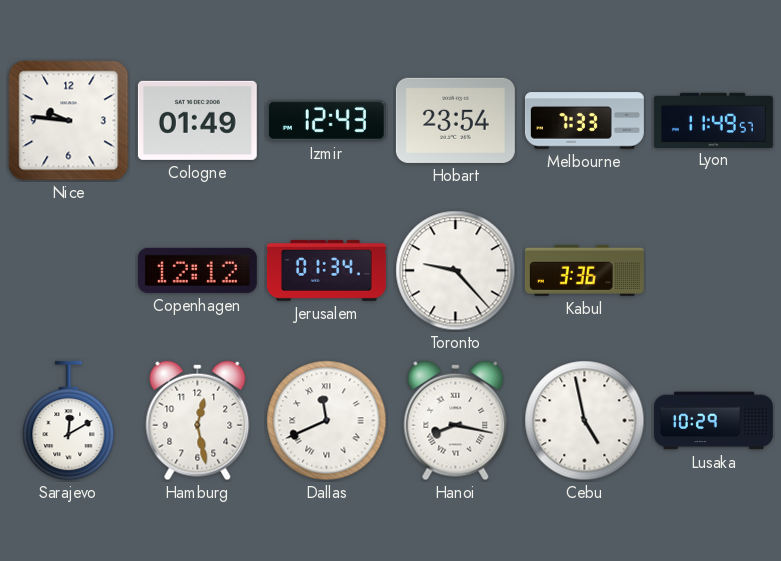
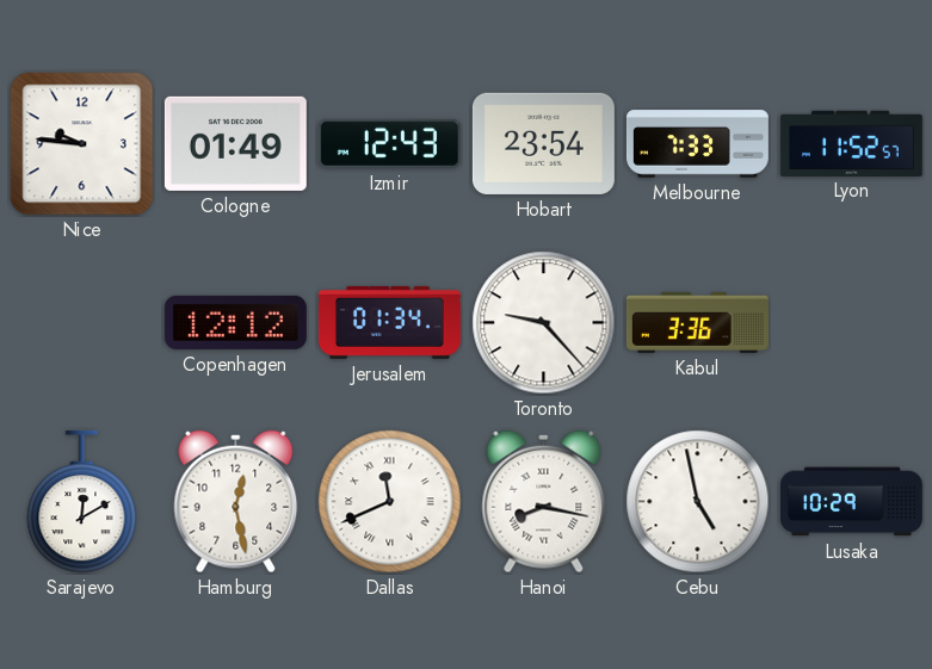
Lyon: 11:49 -> 11:52
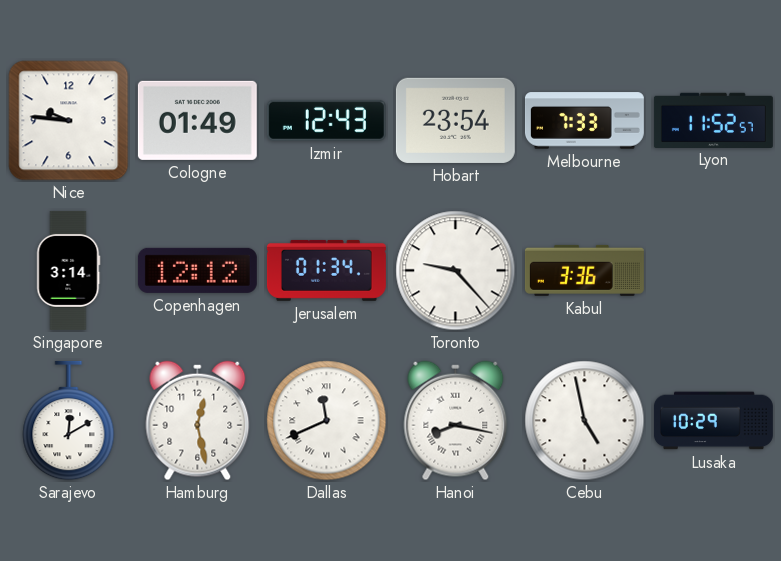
Singapore: none -> 3:14
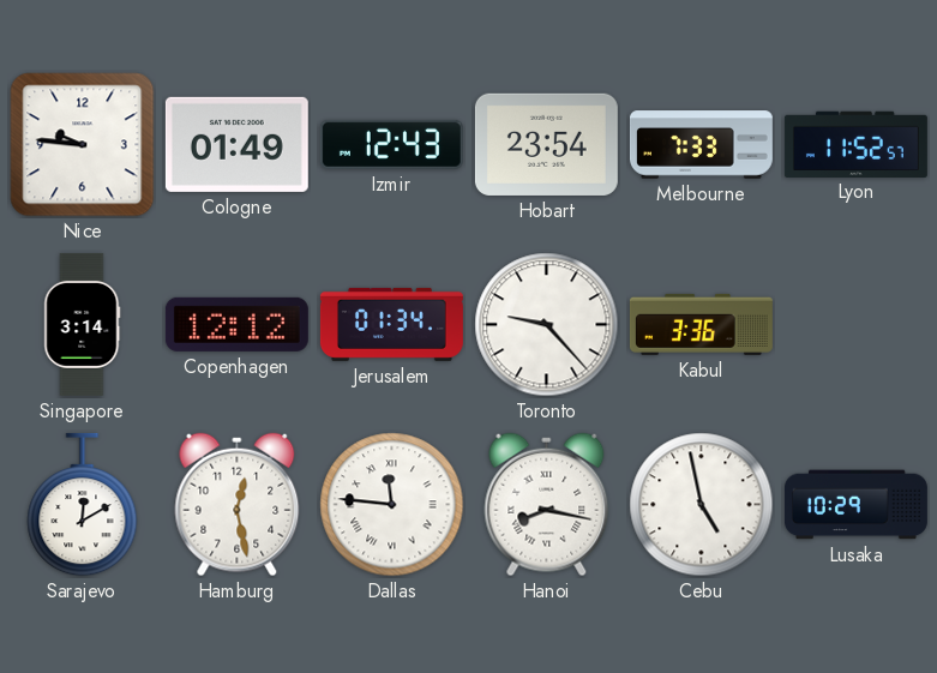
Dallas: 11:41 -> 11:46
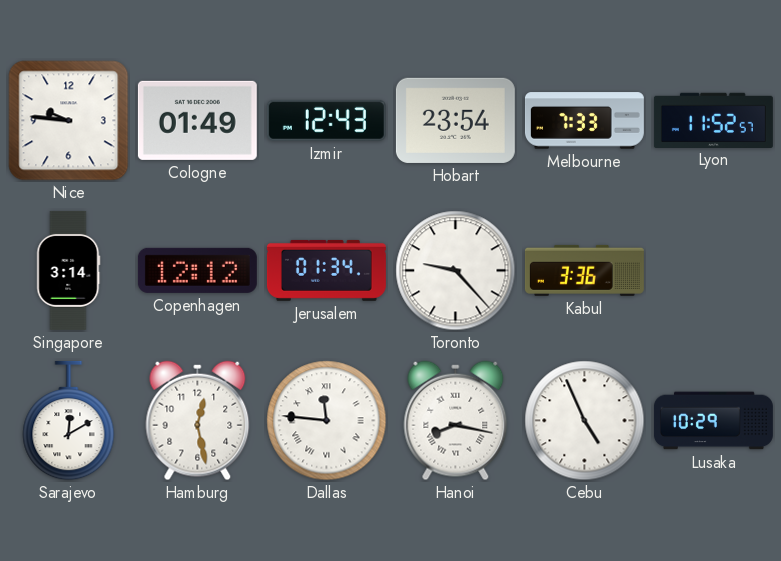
Cebu: 4:58 -> 4:56
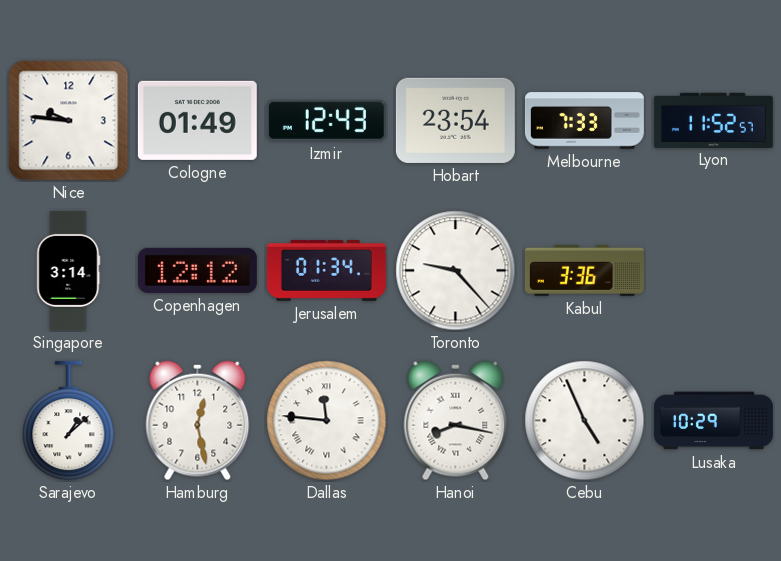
Sarajevo: 12:10 -> 1:08
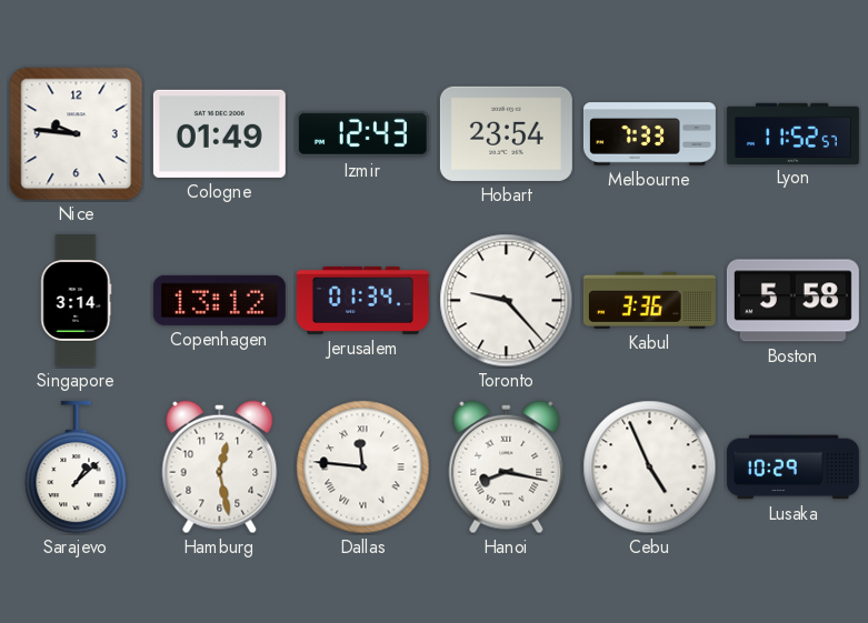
Copenhagen: 12:12 -> 13:12
Boston: none -> 5:58
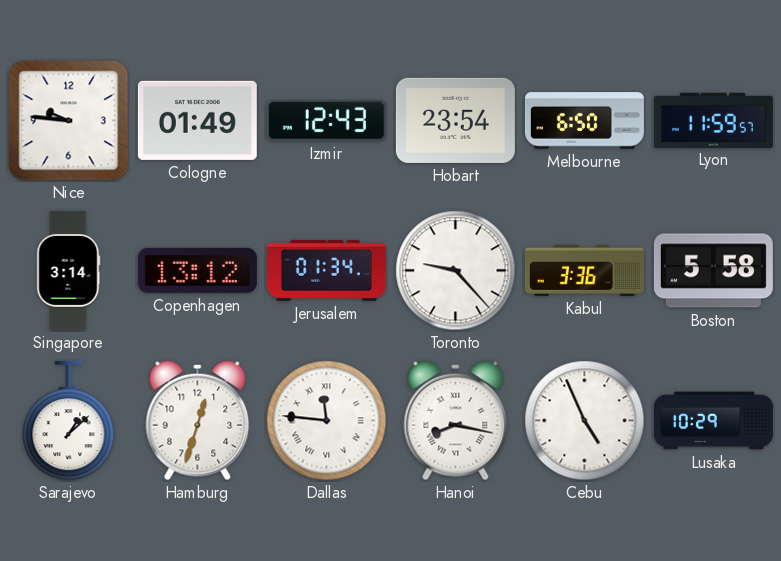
Melbourne: 7:33 -> 6:50
Lyon: 11:52 -> 11:59
Hamburg: 12:28 -> 12:33
